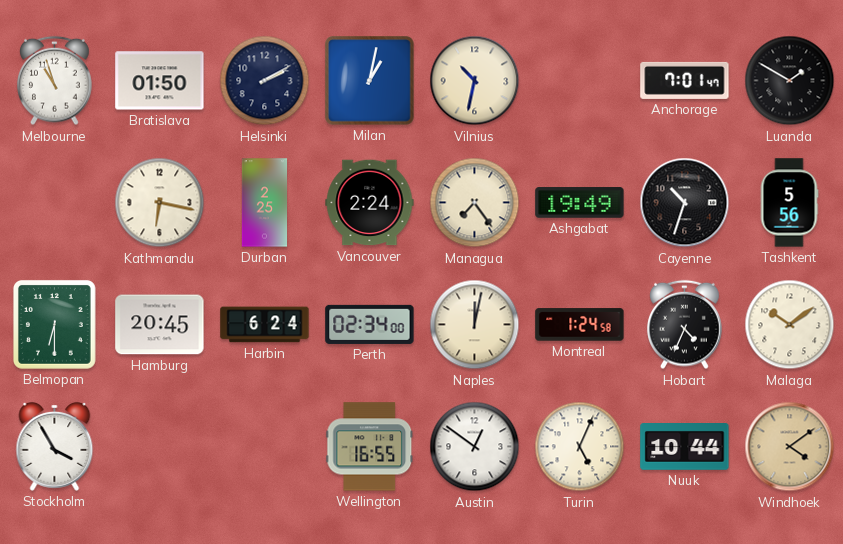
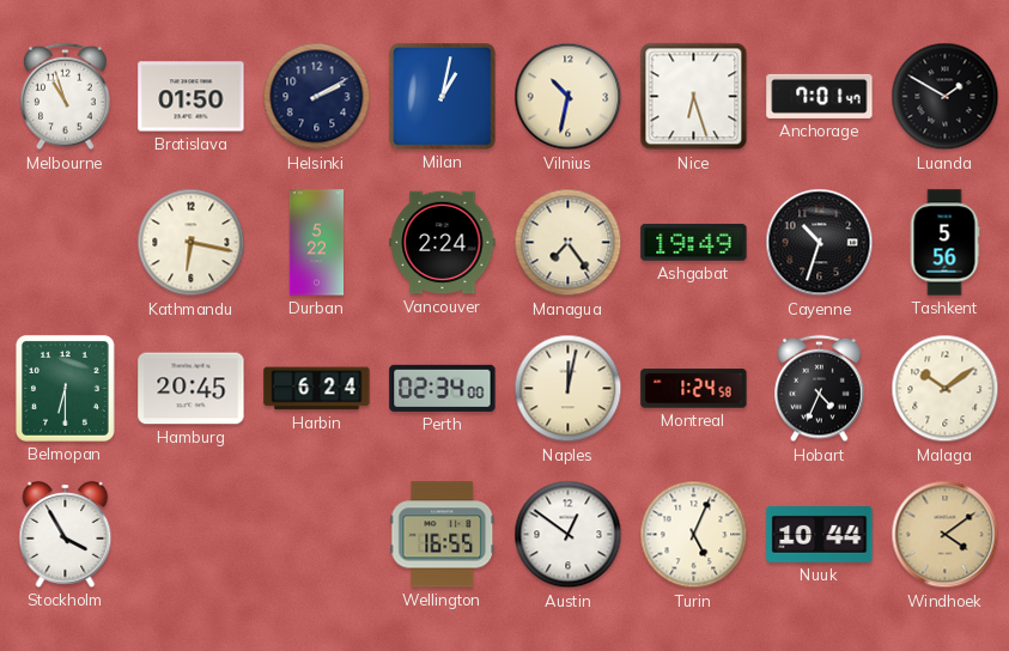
Nice: none -> 6:27
Durban: 2:25 -> 5:22
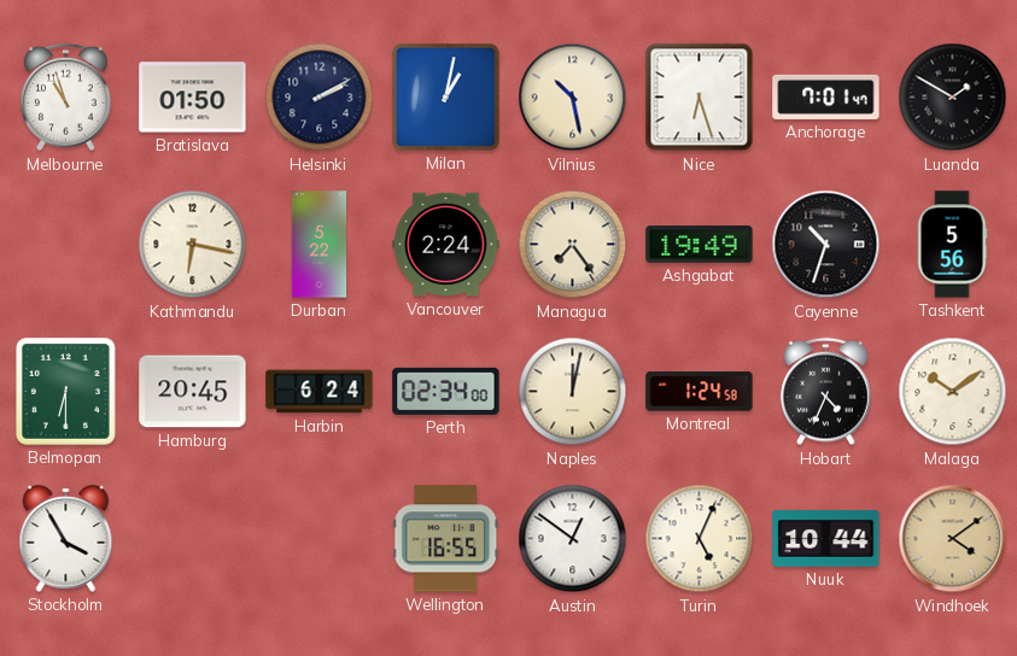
Vilnius: 10:32 -> 10:28
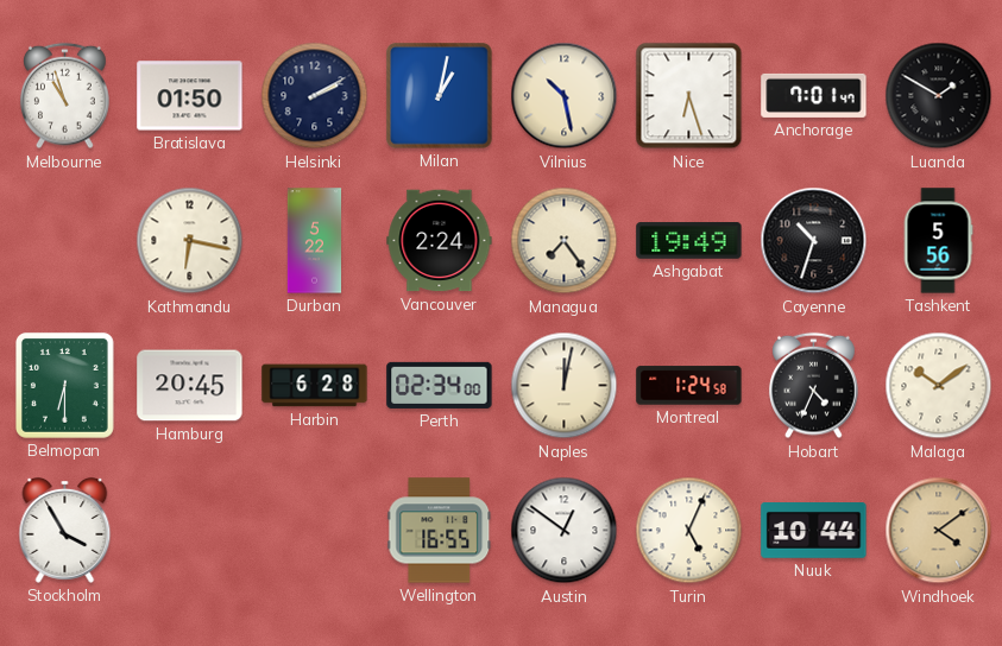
Harbin: 6:24 -> 6:28
